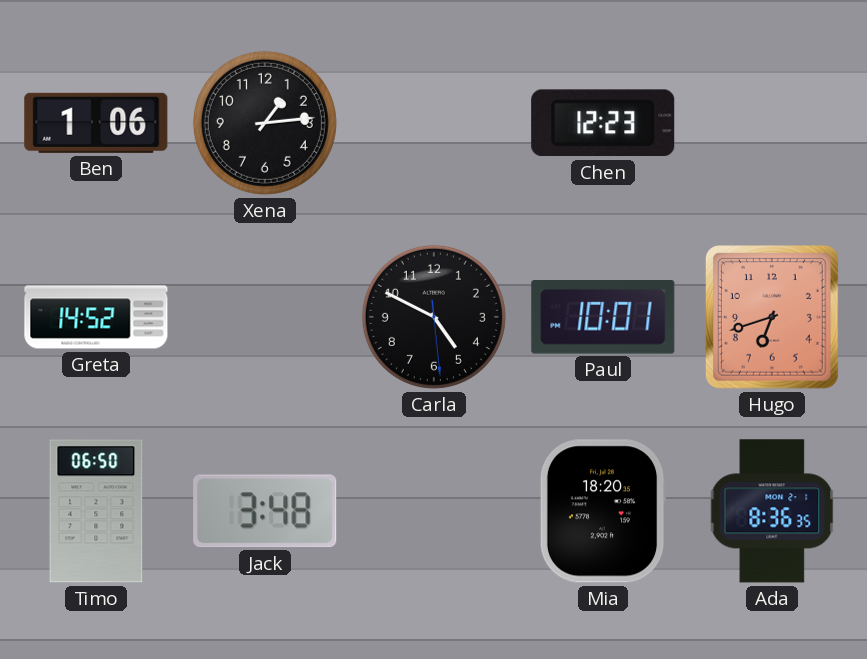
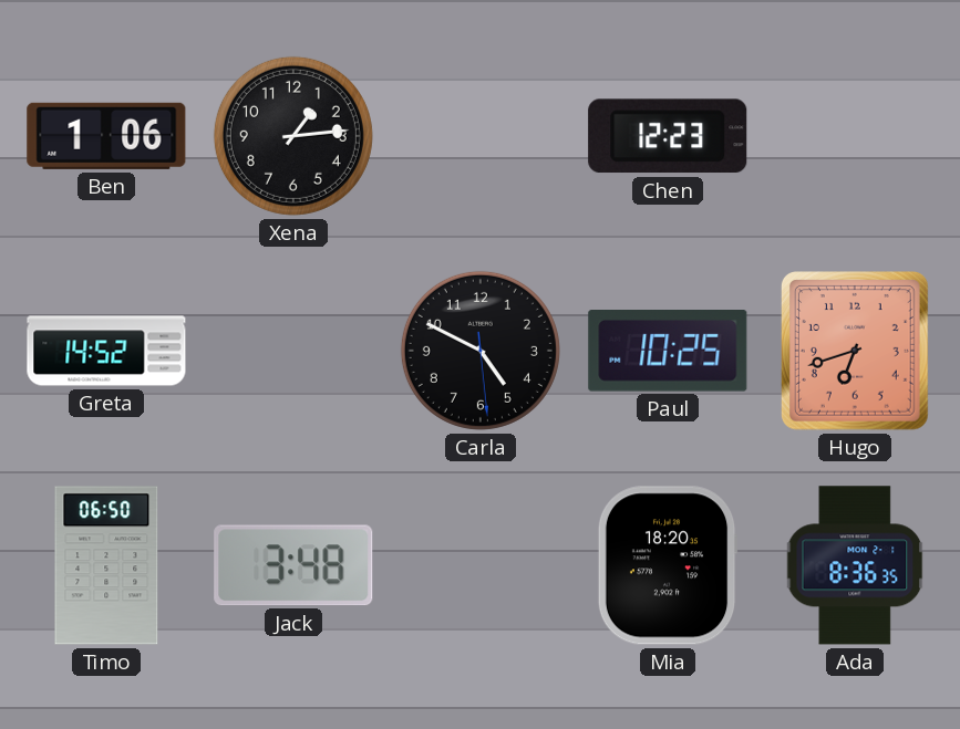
Paul: 10:01 -> 10:25
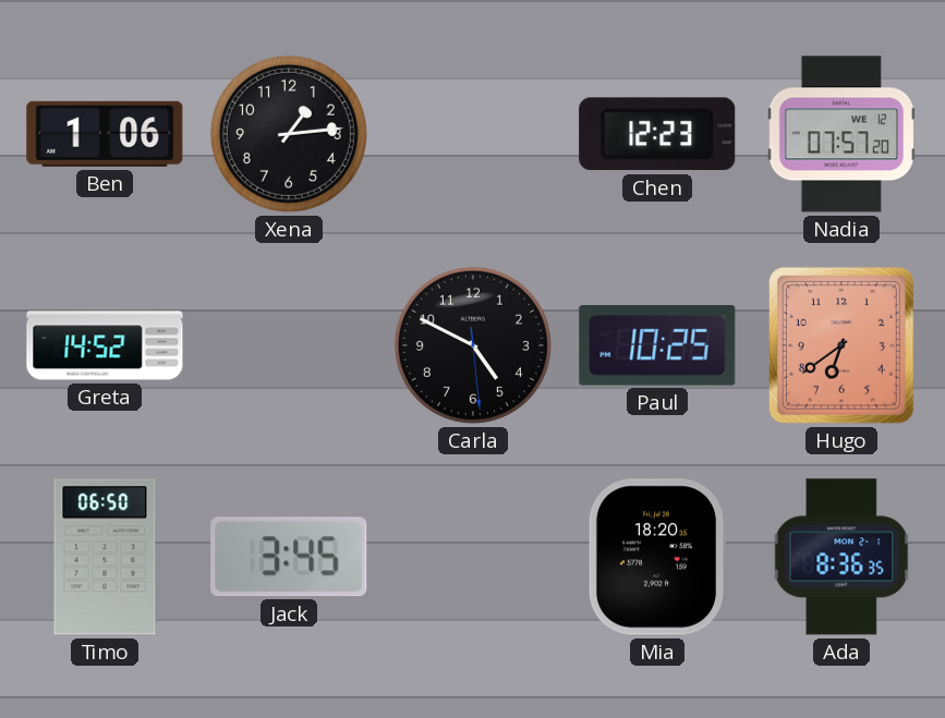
Nadia: none -> 07:57
Hugo: 6:42 -> 6:39
Jack: 3:48 -> 3:45
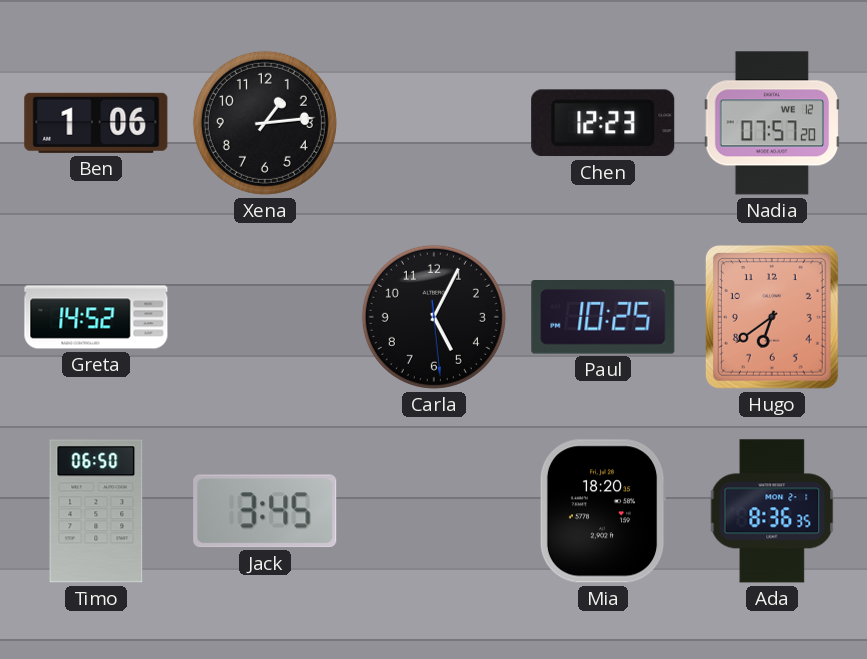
Carla: 4:49 -> 5:04
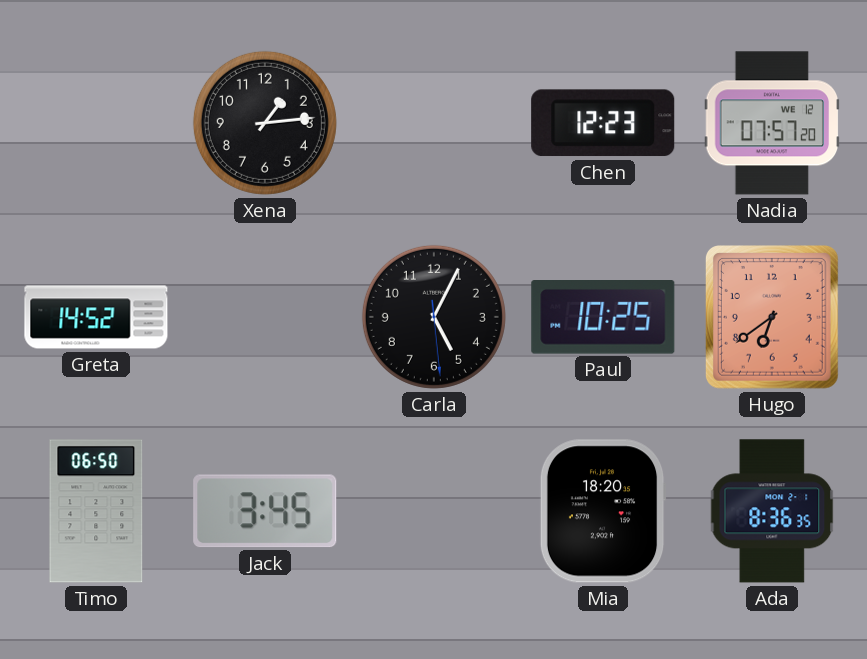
Ben: 1:06 -> none
